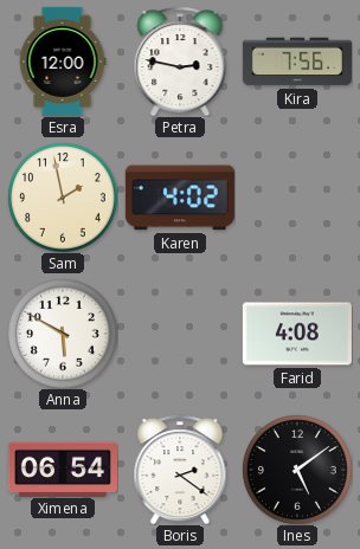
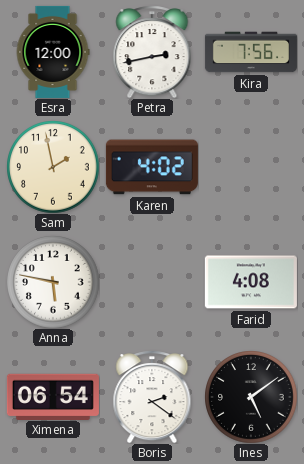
Petra: 2:47 -> 2:43
Anna: 5:50 -> 5:47
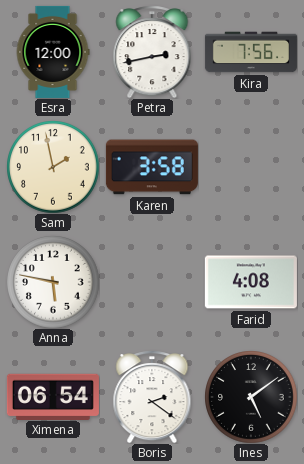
Karen: 4:02 -> 3:58
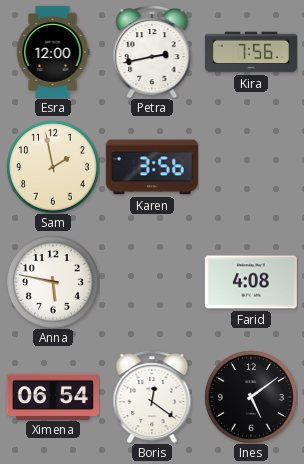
Karen: 3:58 -> 3:56
Boris: 2:21 -> 12:21
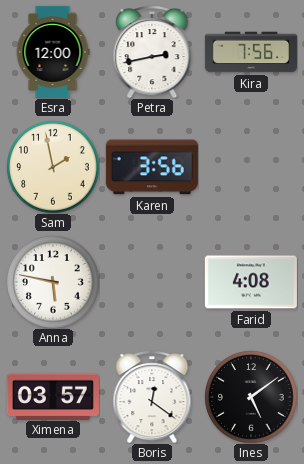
Ximena: 06:54 -> 03:57
